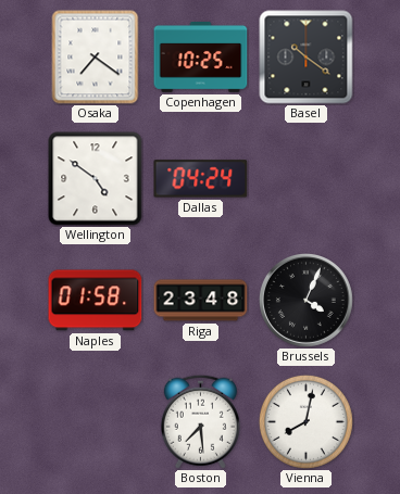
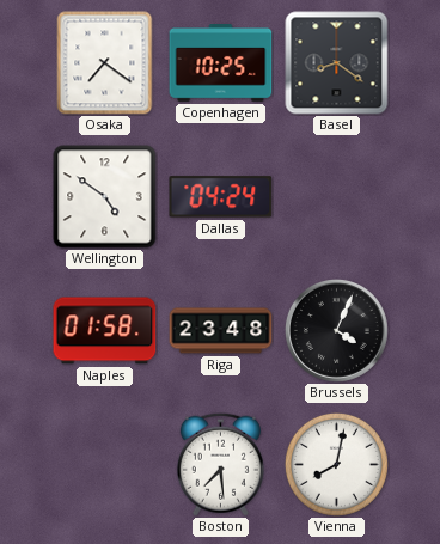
Basel: 10:21 -> 8:21
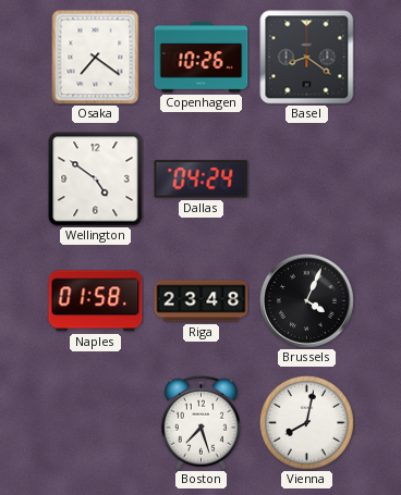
Copenhagen: 10:25 -> 10:26
Boston: 7:29 -> 7:27
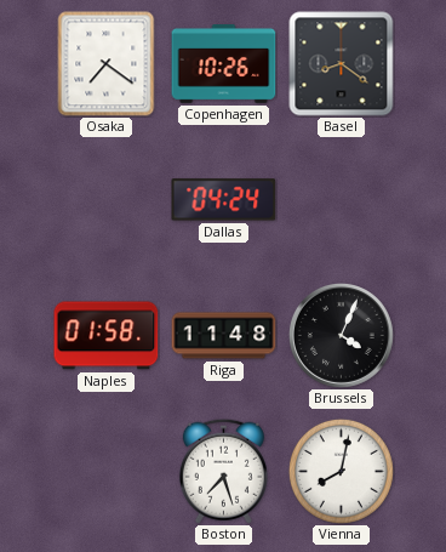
Wellington: 4:51 -> none
Riga: 23:48 -> 11:48
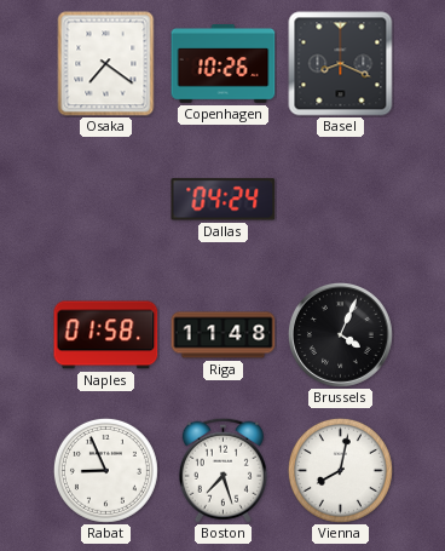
Basel: 8:21 -> 8:19
Rabat: none -> 8:56
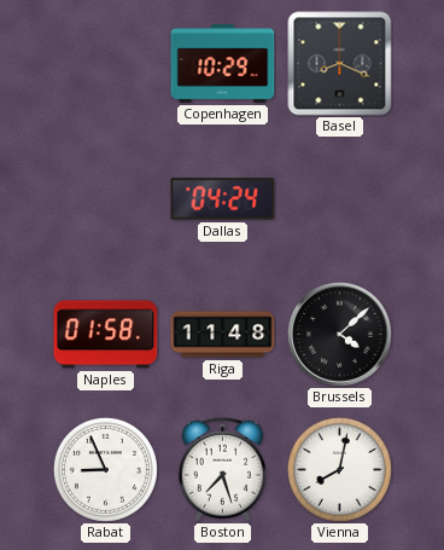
Osaka: 7:21 -> none
Copenhagen: 10:26 -> 10:29
Brussels: 4:04 -> 4:08
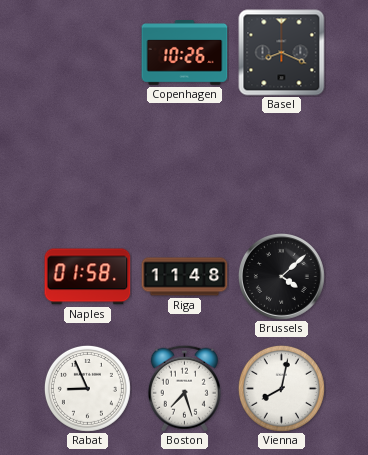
Copenhagen: 10:29 -> 10:26
Dallas: 04:24 -> none
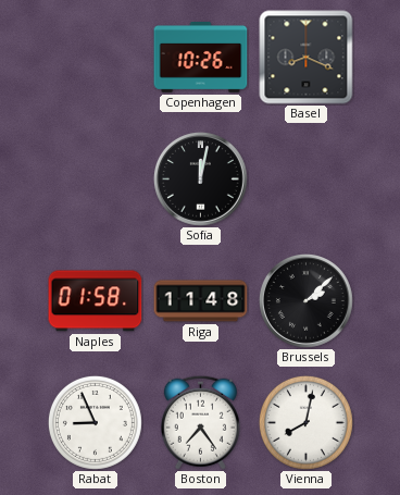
Sofia: none -> 12:02
Brussels: 4:08 -> 2:08
Boston: 7:27 -> 7:24
